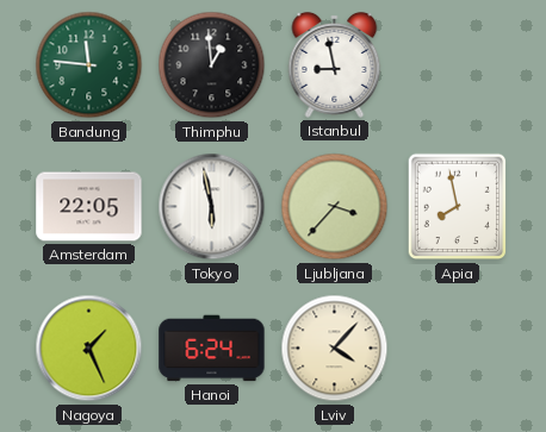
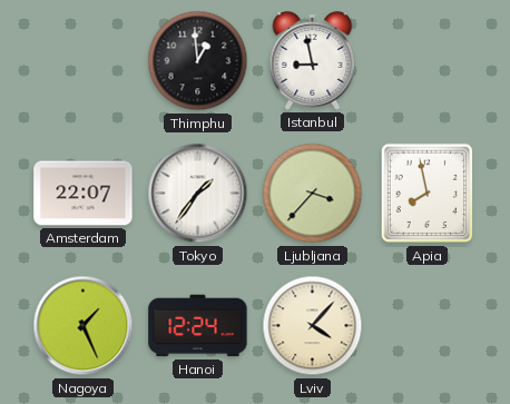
Bandung: 11:46 -> none
Amsterdam: 22:05 -> 22:07
Tokyo: 5:58 -> 1:36
Hanoi: 6:24 -> 12:24
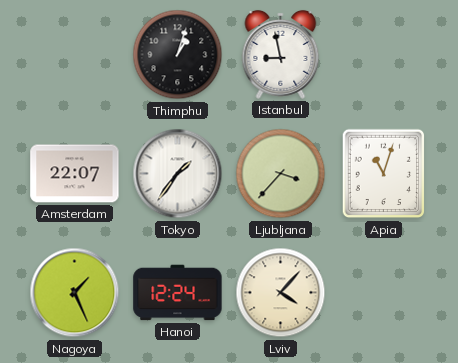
Thimphu: 12:59 -> 1:03
Apia: 7:58 -> 11:03
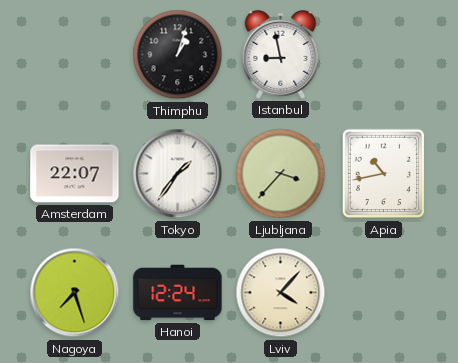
Apia: 11:03 -> 10:43
Nagoya: 1:26 -> 7:27
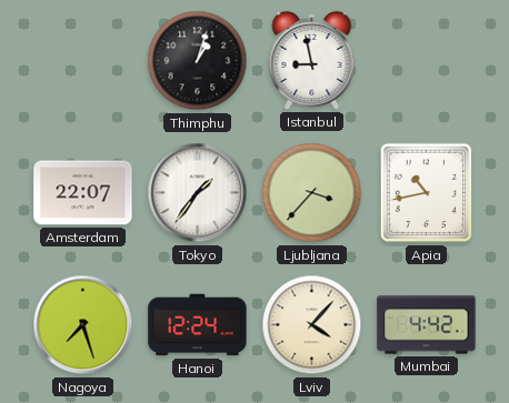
Mumbai: none -> 4:42
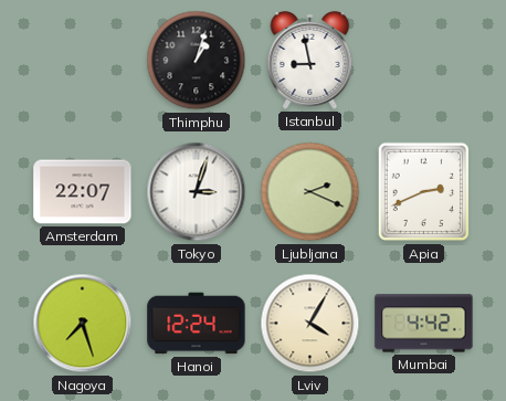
Tokyo: 1:36 -> 3:03
Ljubljana: 3:37 -> 2:19
Apia: 10:43 -> 2:41
Lviv: 4:07 -> 4:05
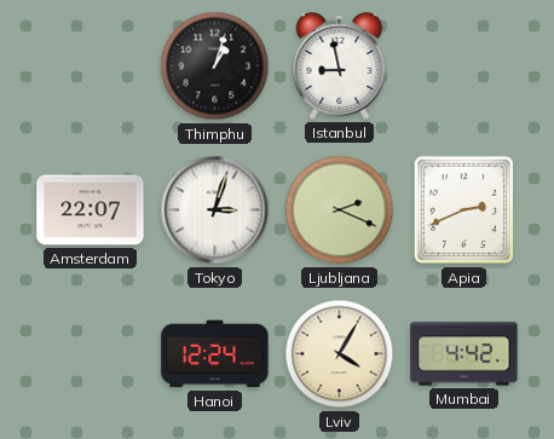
Nagoya: 7:27 -> none
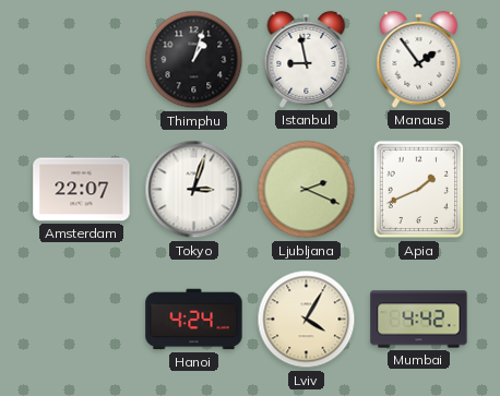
Manaus: none -> 1:54
Apia: 2:41 -> 1:41
Hanoi: 12:24 -> 4:24
